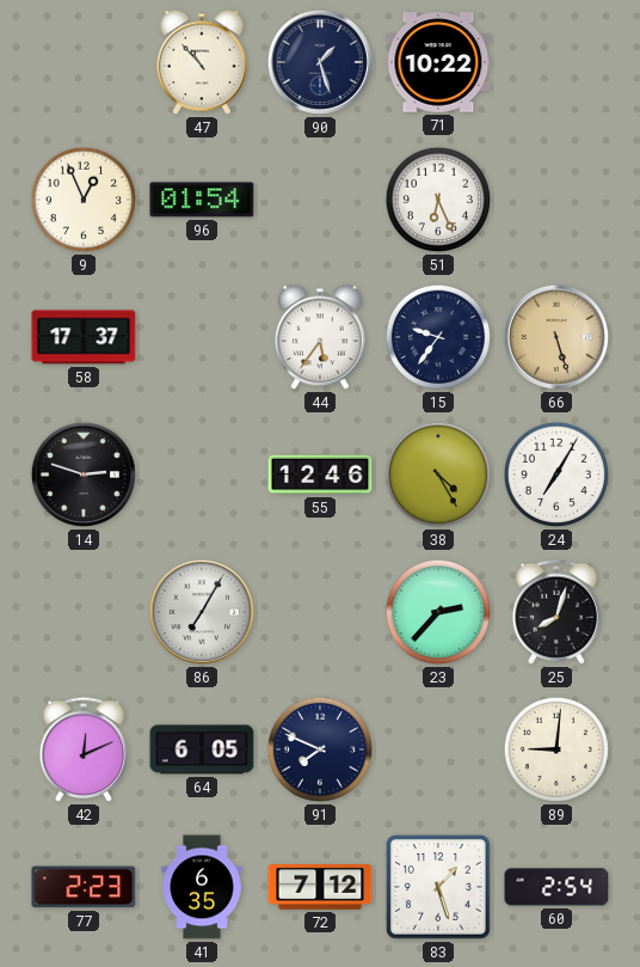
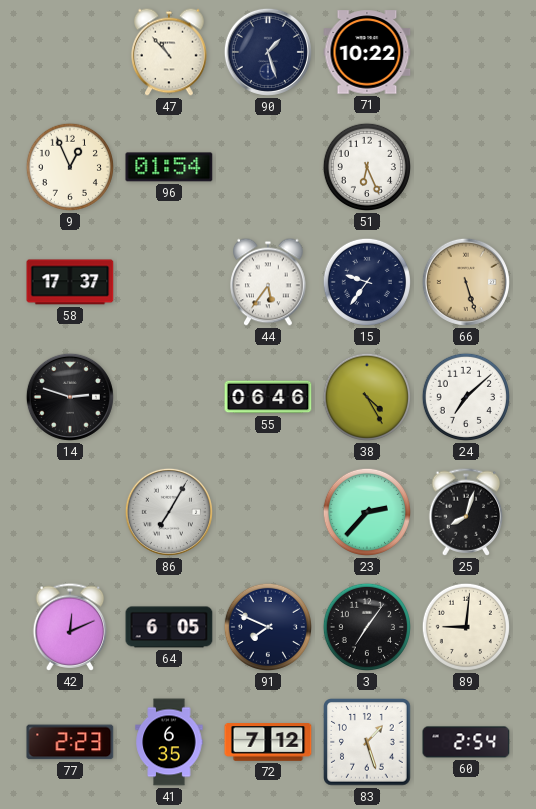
55: 12:46 -> 06:46
24: 7:05 -> 7:08
3: none -> 7:06
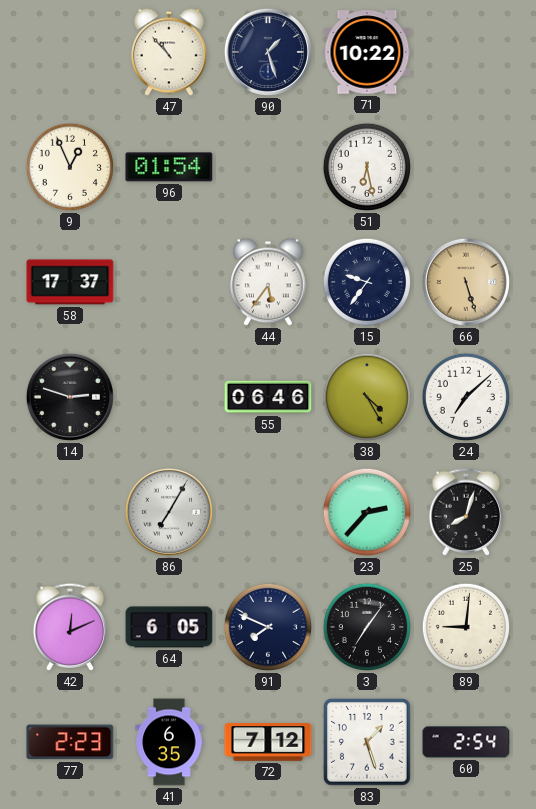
51: 6:26 -> 6:28
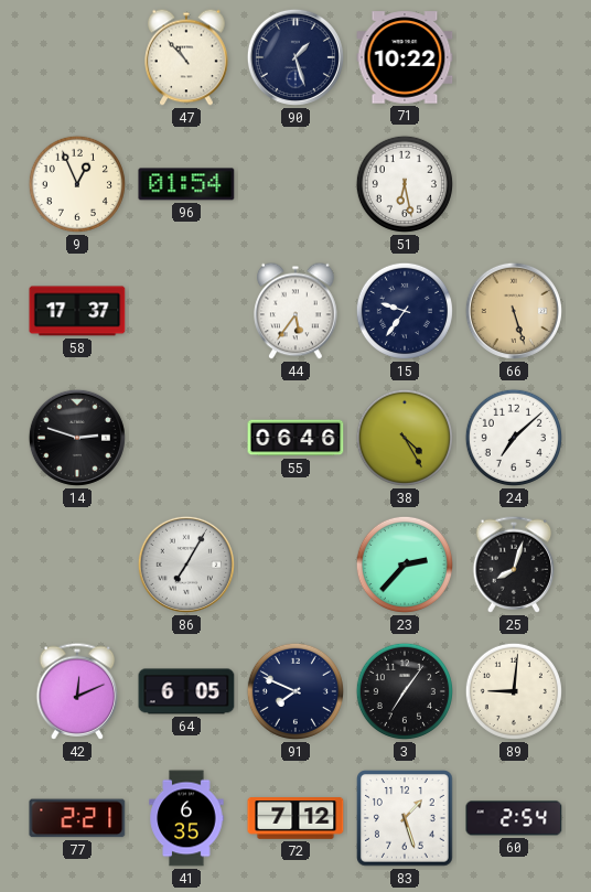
77: 2:23 -> 2:21
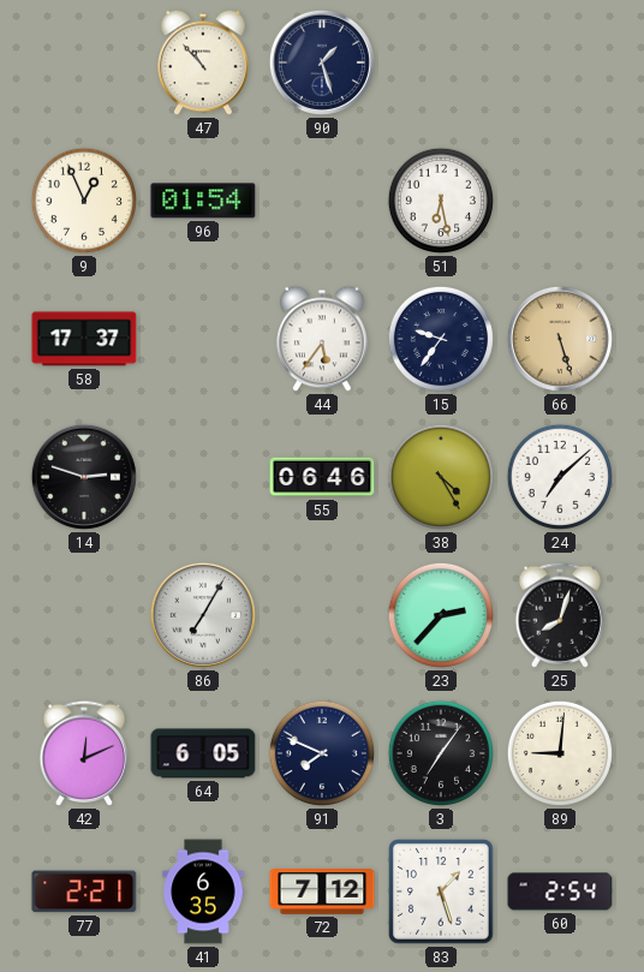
71: 10:22 -> none
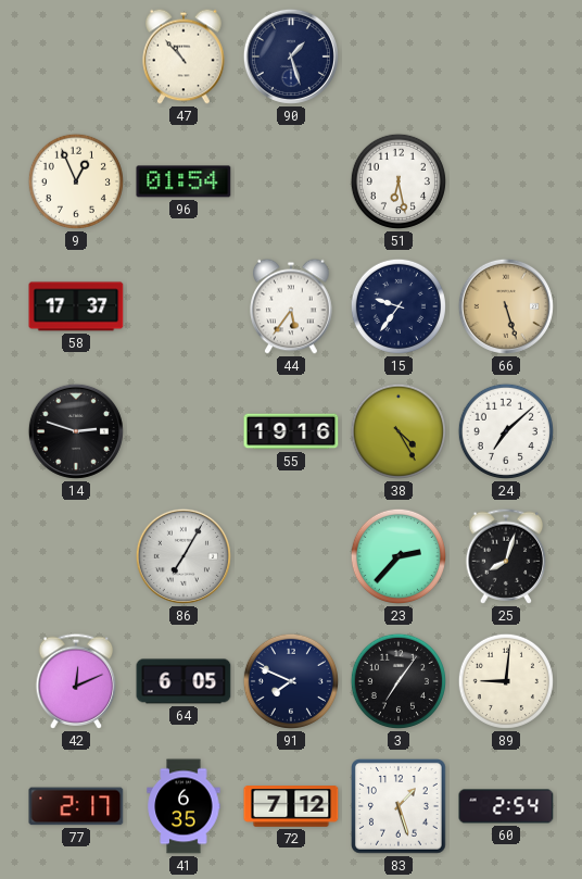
55: 06:46 -> 19:16
77: 2:21 -> 2:17
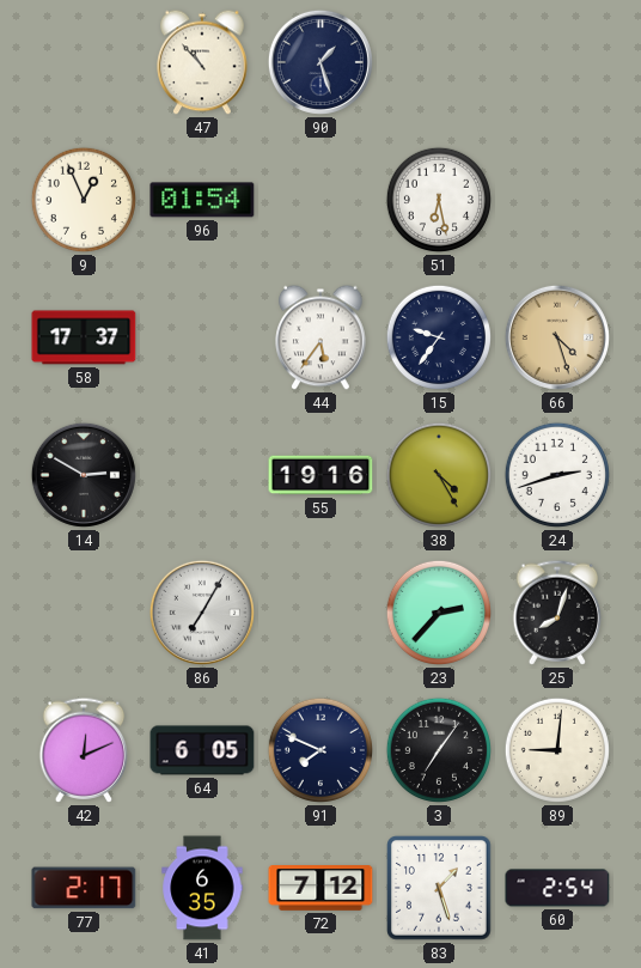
66: 5:27 -> 4:27
14: 2:48 -> 2:50
24: 7:08 -> 2:42
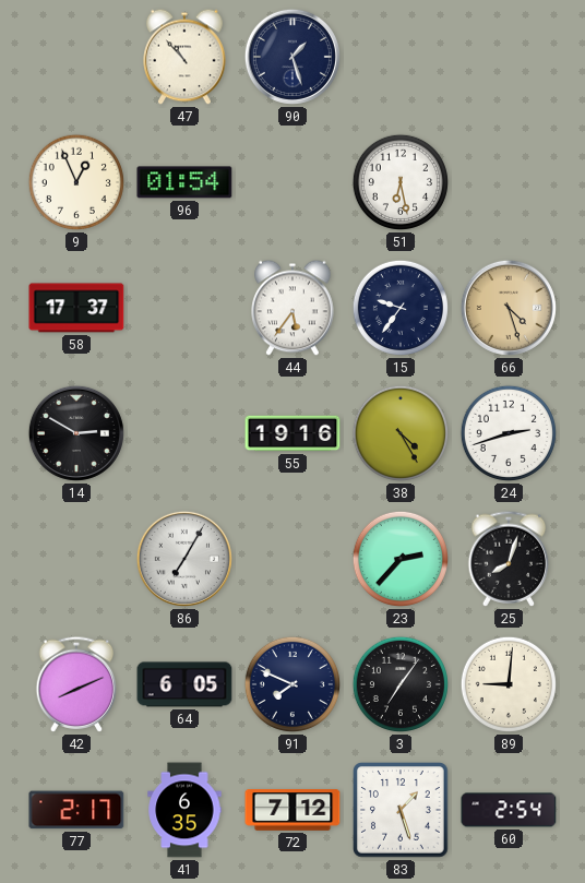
42: 12:11 -> 8:11
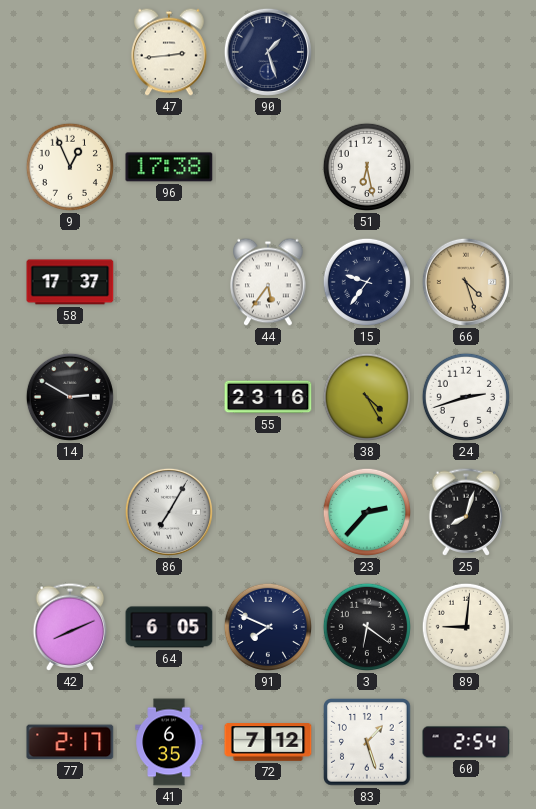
47: 10:53 -> 2:44
96: 01:54 -> 17:38
55: 19:16 -> 23:16
3: 7:06 -> 6:21
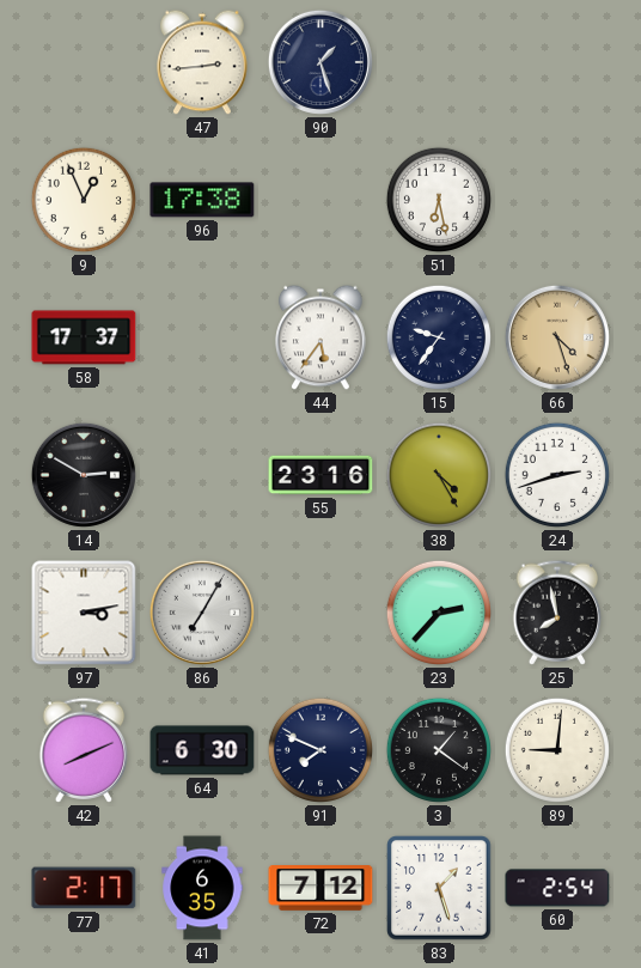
97: none -> 3:13
25: 8:03 -> 7:58
64: 6:05 -> 6:30
3: 6:21 -> 1:21
